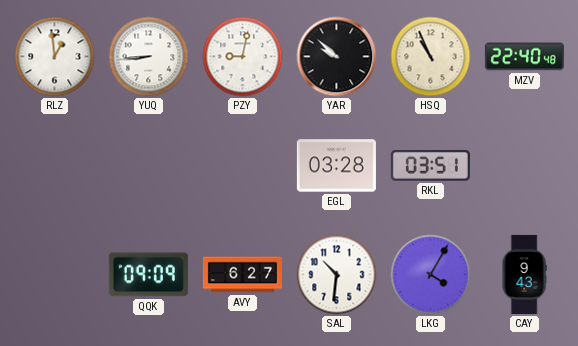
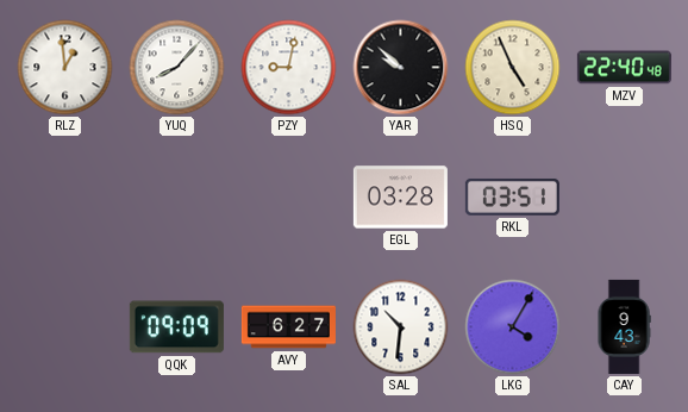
YUQ: 8:44 -> 8:07
HSQ: 10:56 -> 4:56
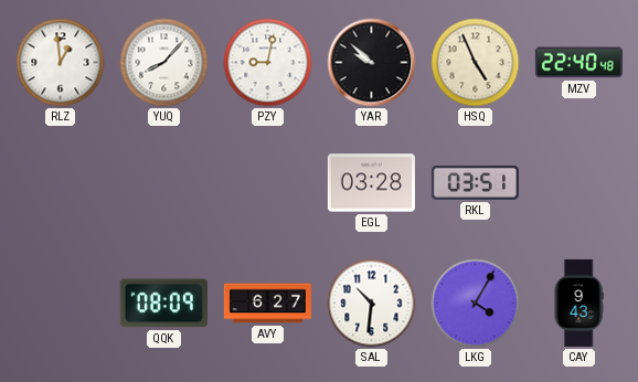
QQK: 09:09 -> 08:09
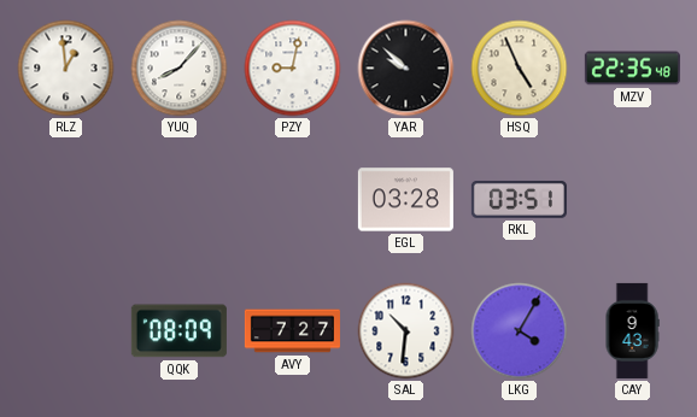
MZV: 22:40 -> 22:35
AVY: 6:27 -> 7:27
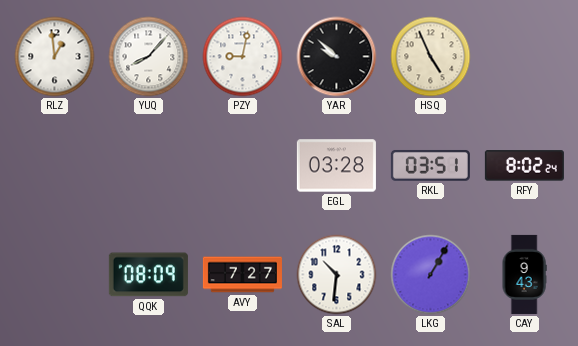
MZV: 22:35 -> none
RFY: none -> 8:02
LKG: 4:05 -> 1:05
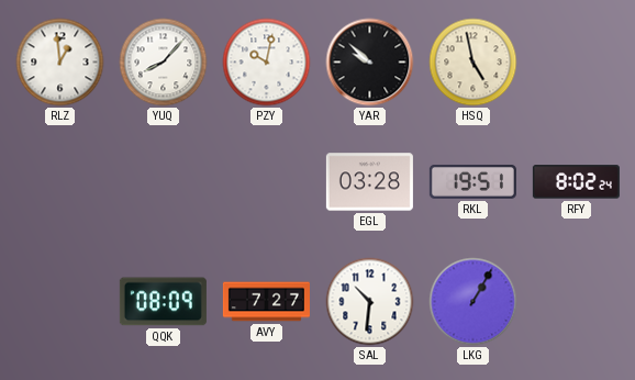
PZY: 9:02 -> 10:02
HSQ: 4:56 -> 4:58
RKL: 03:51 -> 19:51
CAY: 9:43 -> none
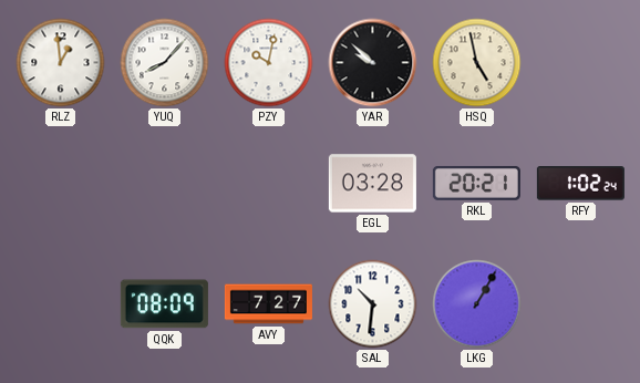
RKL: 19:51 -> 20:21
RFY: 8:02 -> 1:02
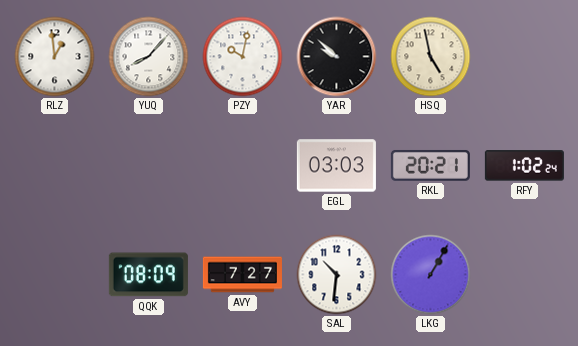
EGL: 03:28 -> 03:03
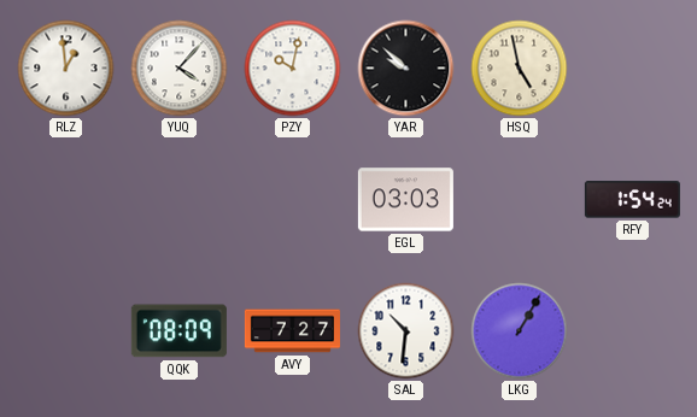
YUQ: 8:07 -> 4:07
RKL: 20:21 -> none
RFY: 1:02 -> 1:54
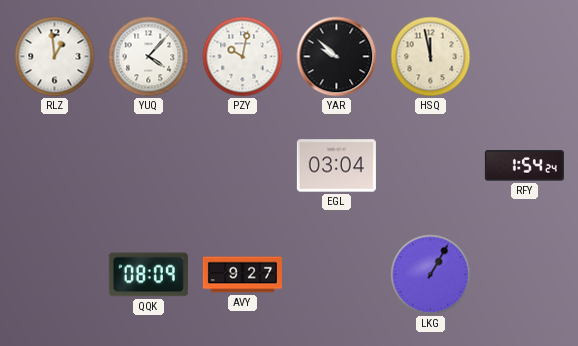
HSQ: 4:58 -> 11:58
EGL: 03:03 -> 03:04
AVY: 7:27 -> 9:27
SAL: 10:31 -> none
